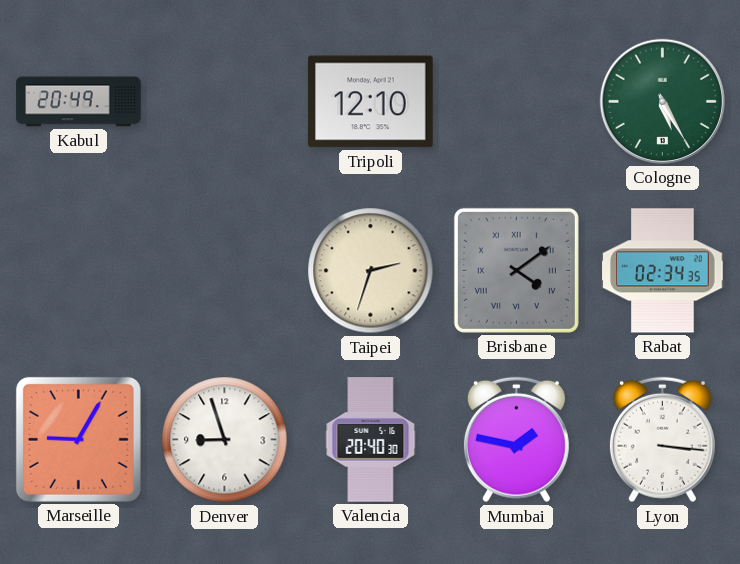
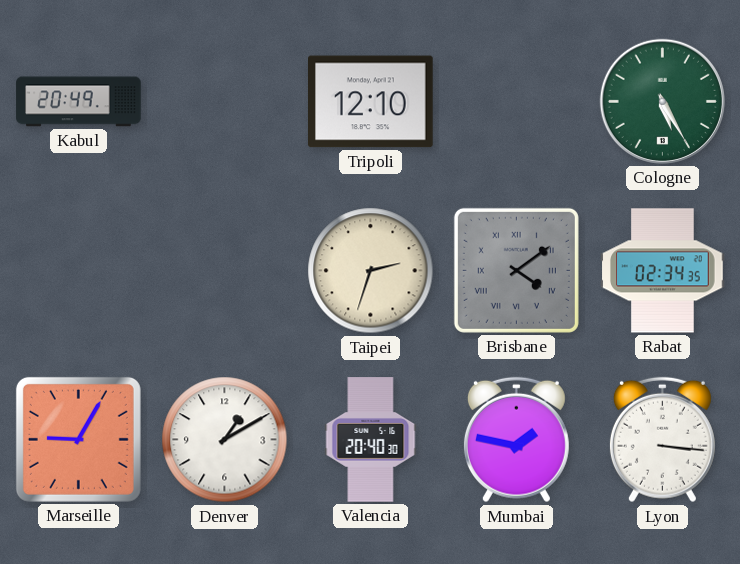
Denver: 8:57 -> 1:10
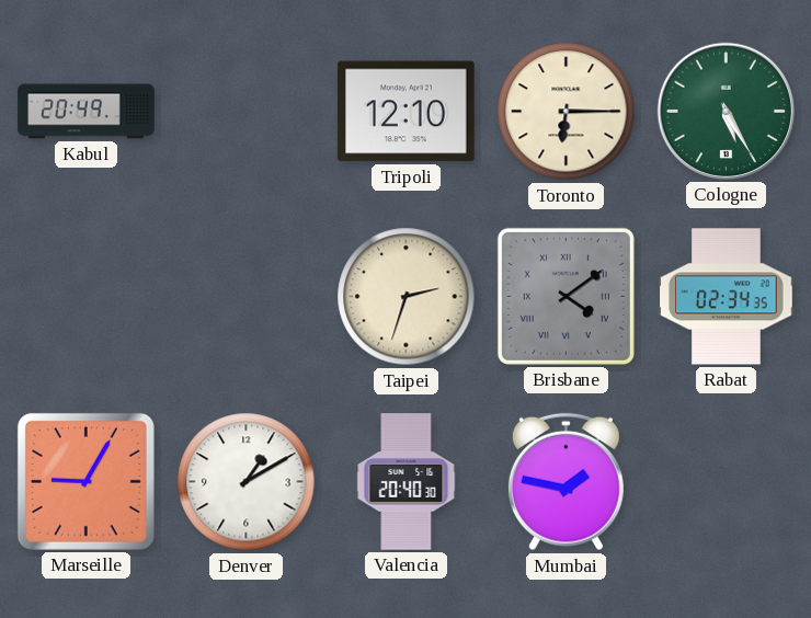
Toronto: none -> 6:15
Lyon: 3:16 -> none
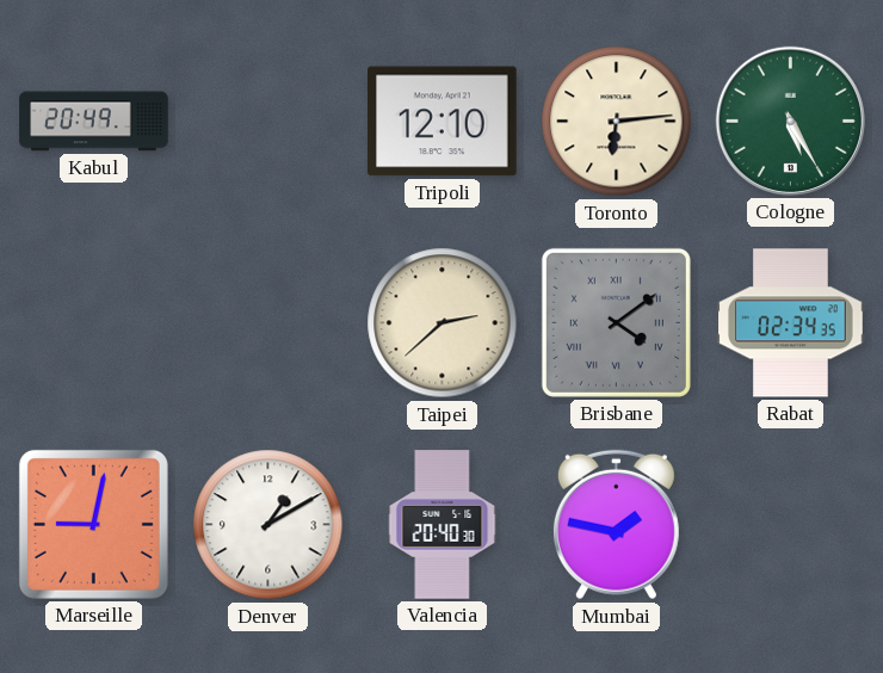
Toronto: 6:15 -> 6:14
Taipei: 2:33 -> 2:38
Marseille: 9:05 -> 9:02
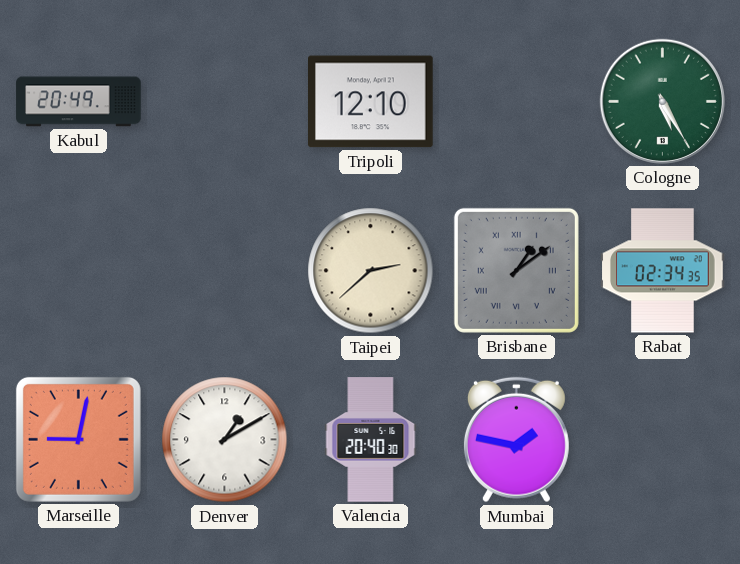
Toronto: 6:14 -> none
Brisbane: 4:09 -> 1:09
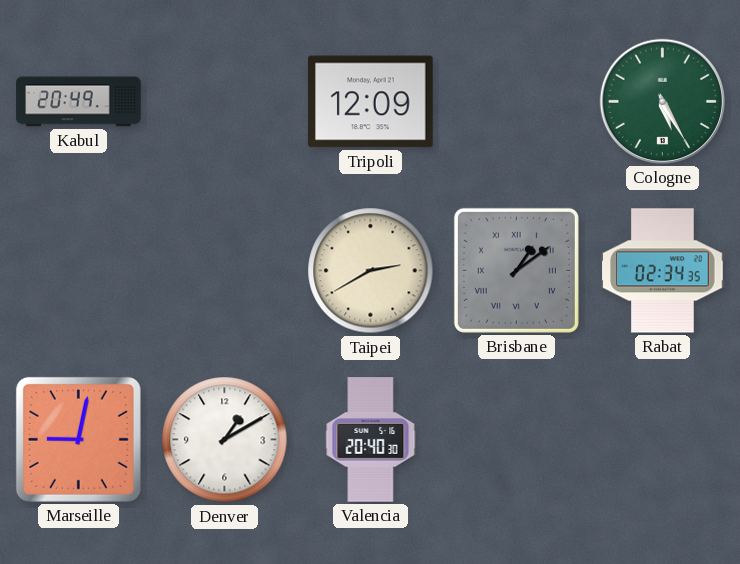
Tripoli: 12:10 -> 12:09
Taipei: 2:38 -> 2:40
Mumbai: 1:47 -> none
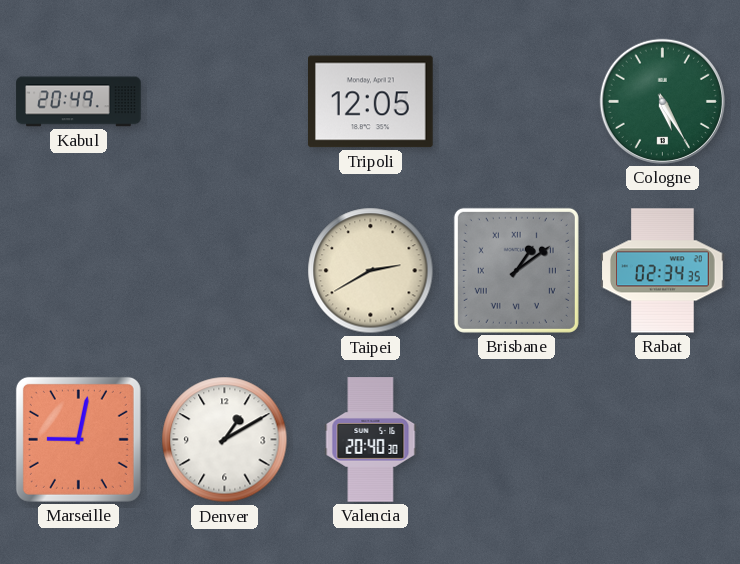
Tripoli: 12:09 -> 12:05
